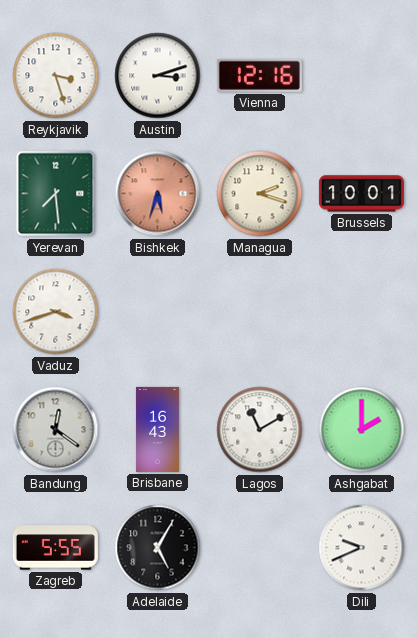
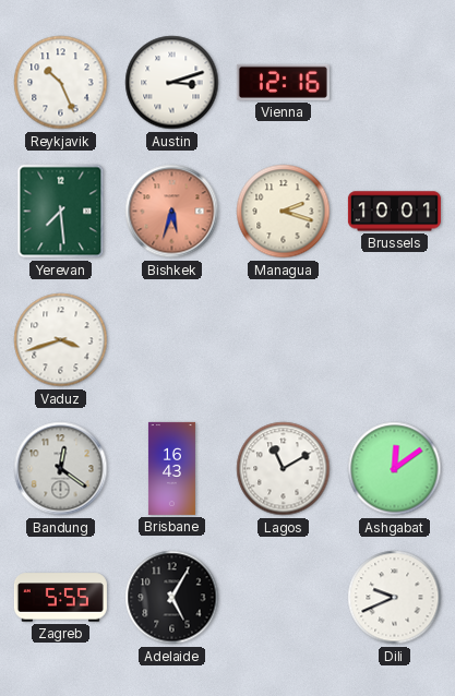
Reykjavik: 3:27 -> 10:26
Ashgabat: 2:00 -> 12:09
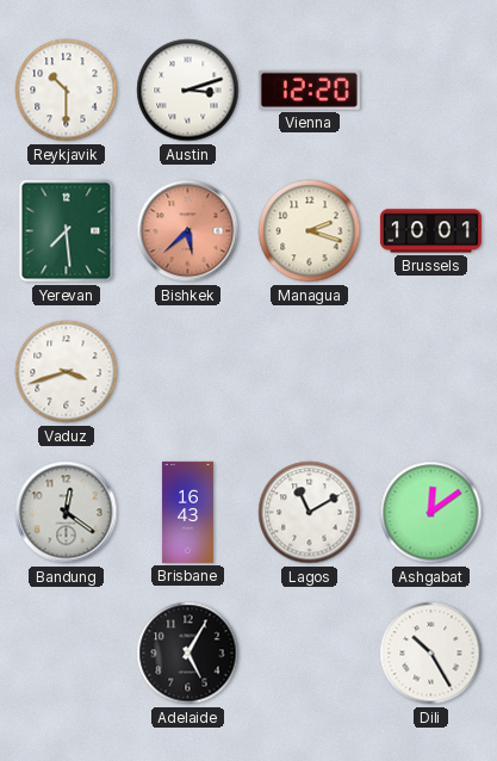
Reykjavik: 10:26 -> 10:30
Vienna: 12:16 -> 12:20
Bishkek: 5:33 -> 5:38
Zagreb: 5:55 -> none
Dili: 9:41 -> 10:25
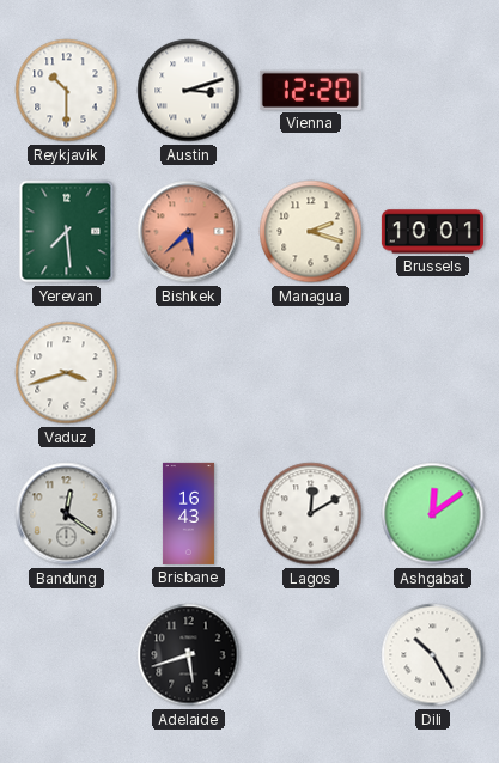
Lagos: 11:10 -> 12:10
Adelaide: 5:05 -> 5:42
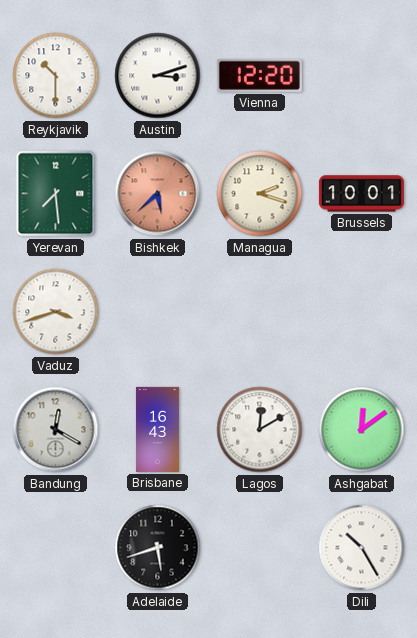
Bandung: 12:21 -> 12:20
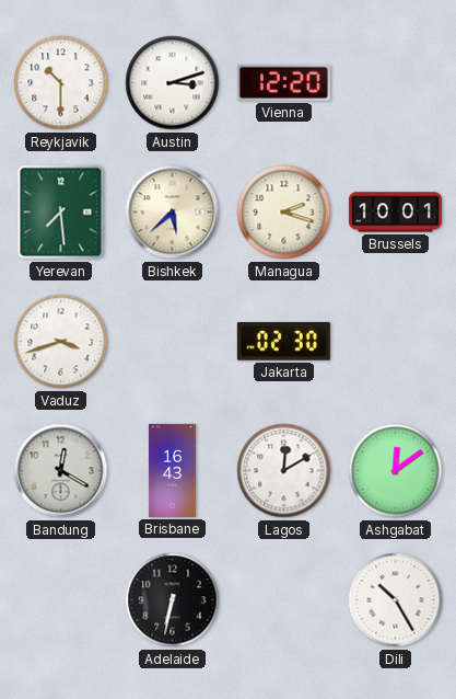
Bishkek dial: salmon -> cream
Jakarta: none -> 02:30
Adelaide: 5:42 -> 6:32
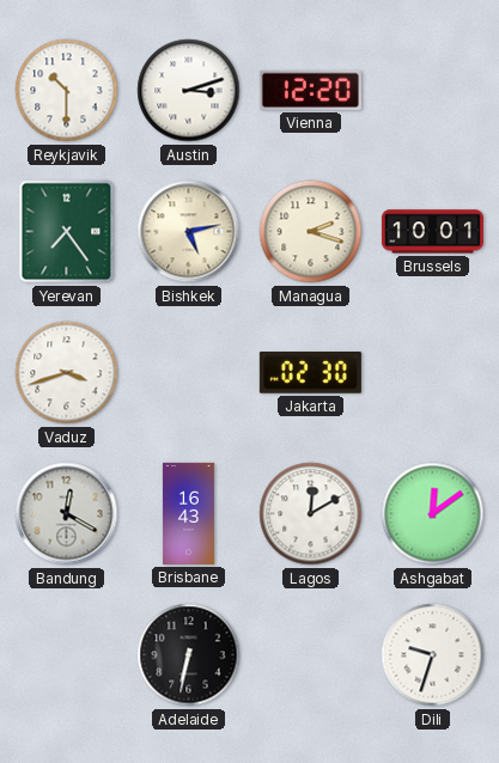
Yerevan: 7:29 -> 7:24
Bishkek: 5:38 -> 5:13
Dili: 10:25 -> 9:33
